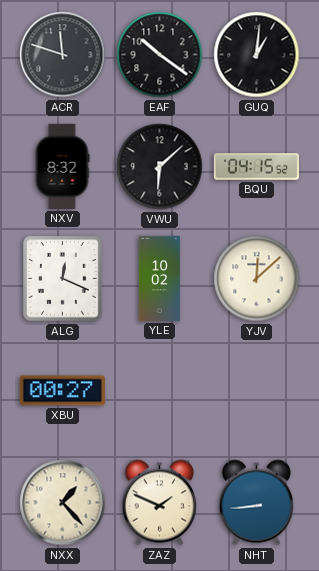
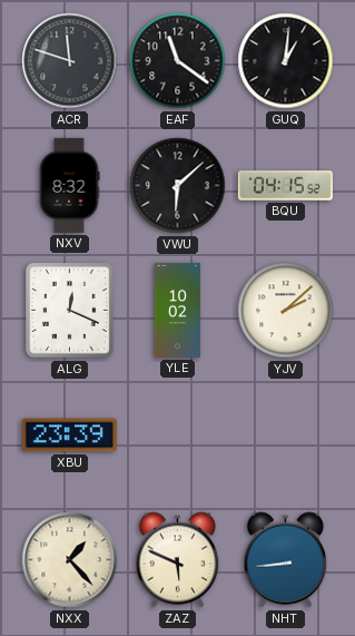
EAF: 10:21 -> 11:21
YJV: 12:08 -> 2:08
XBU: 00:27 -> 23:39
ZAZ: 1:49 -> 5:49
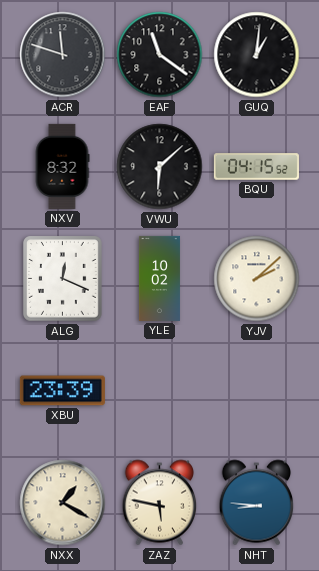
NXX: 1:23 -> 1:20
ZAZ: 5:49 -> 5:47
NHT: 8:44 -> 8:46
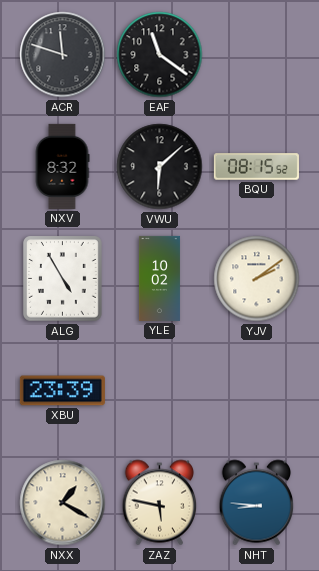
GUQ: 1:01 -> none
BQU: 04:15 -> 08:15
ALG: 12:19 -> 4:55
YJV: 2:08 -> 2:09
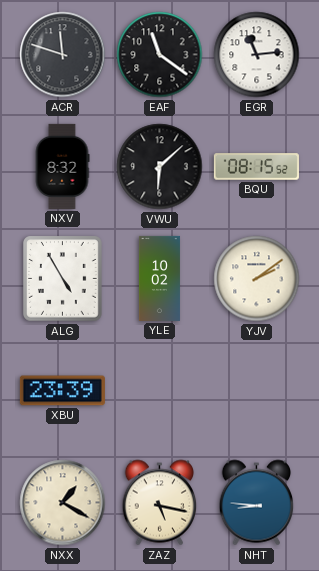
EGR: none -> 11:14
ZAZ: 5:47 -> 5:17
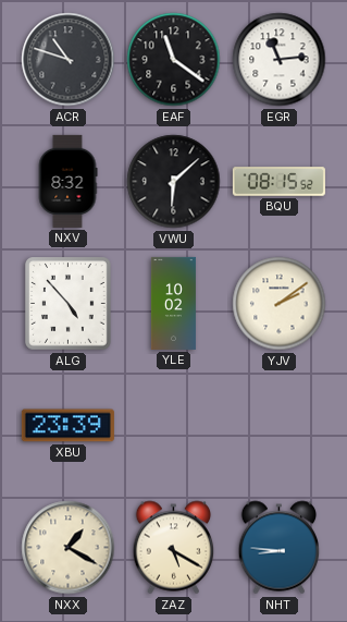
ACR: 11:48 -> 10:48
ALG: 4:55 -> 4:53
ZAZ: 5:17 -> 5:20
